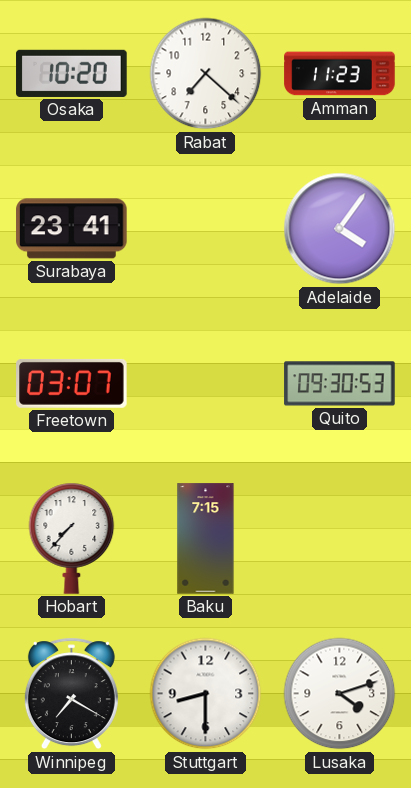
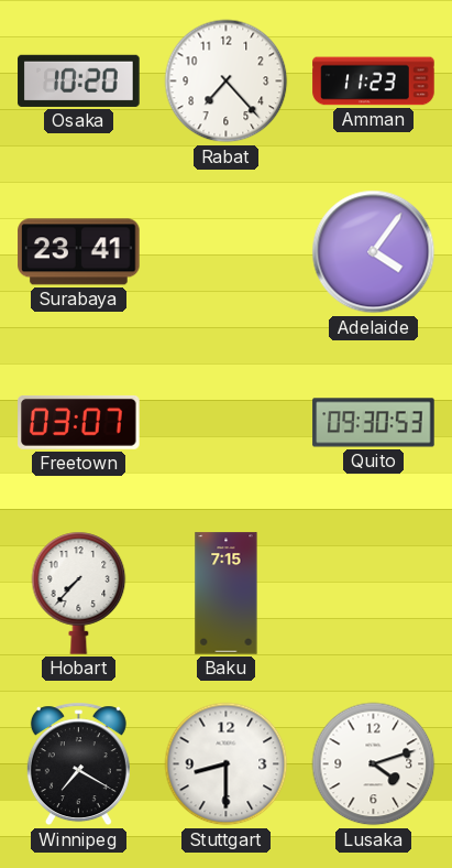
Rabat: 7:22 -> 7:23
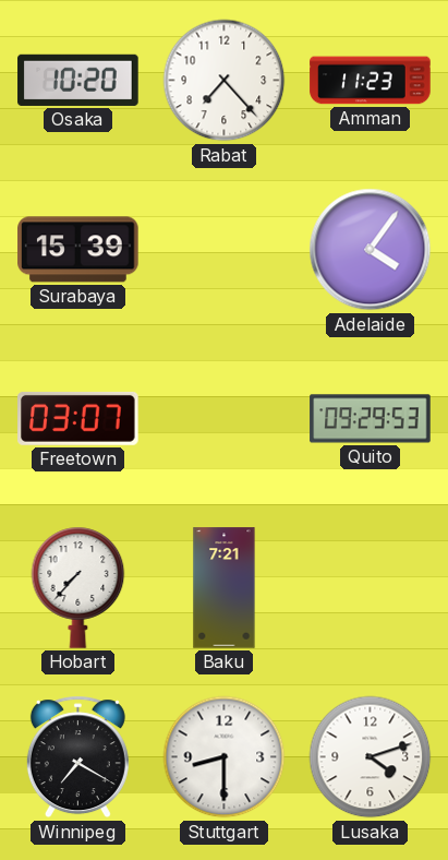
Surabaya: 23:41 -> 15:39
Quito: 09:30 -> 09:29
Baku: 7:15 -> 7:21
